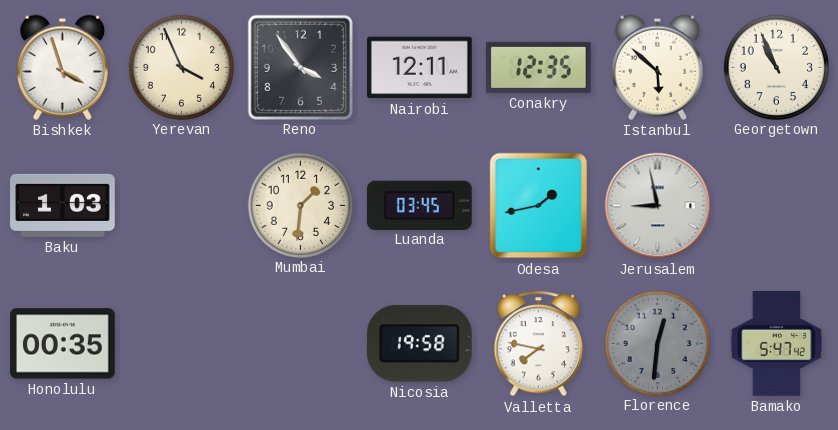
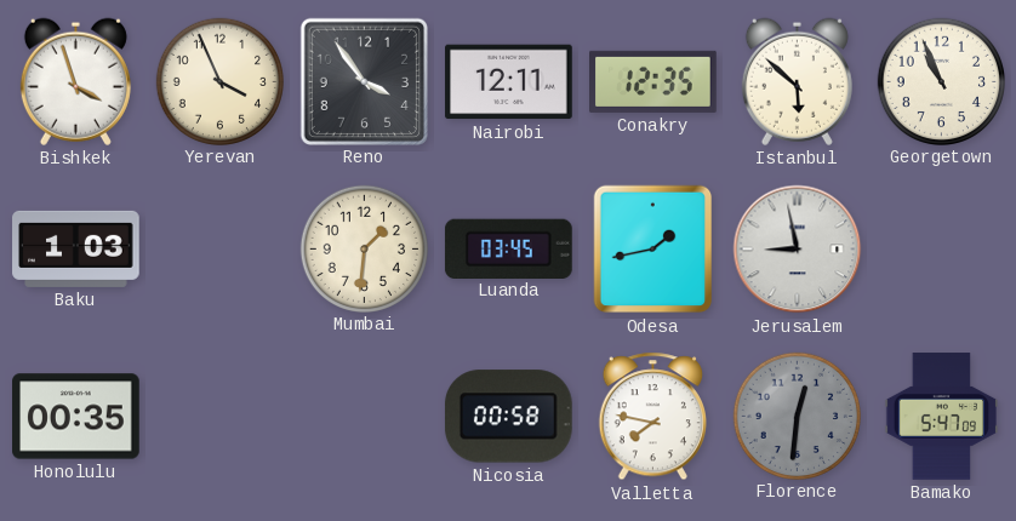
Nicosia: 19:58 -> 00:58
Bamako: 5:47:42 -> 5:47:09
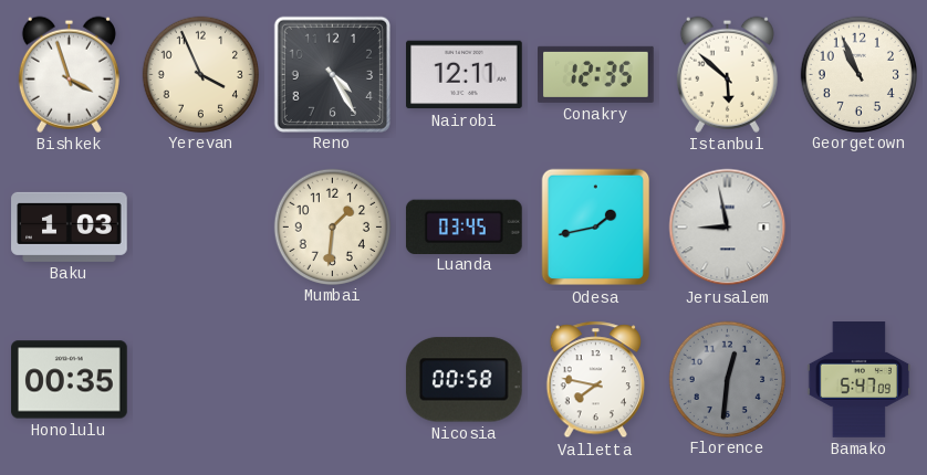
Reno: 3:54 -> 4:25
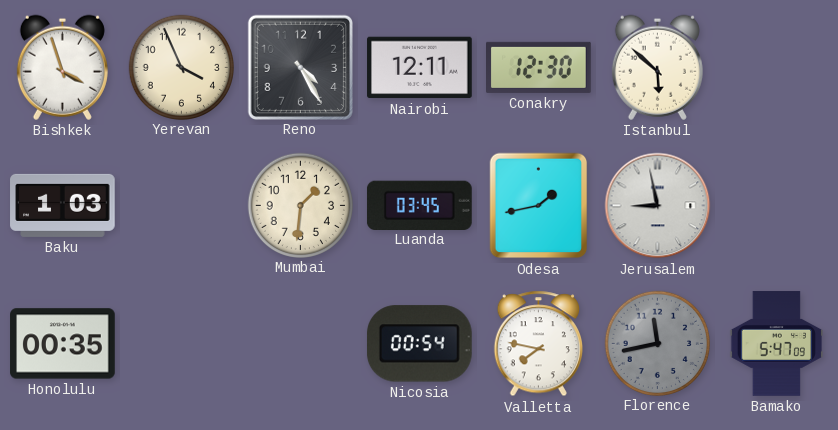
Conakry: 12:35 -> 12:30
Georgetown: 10:56 -> none
Nicosia: 00:58 -> 00:54
Florence: 12:31 -> 11:43
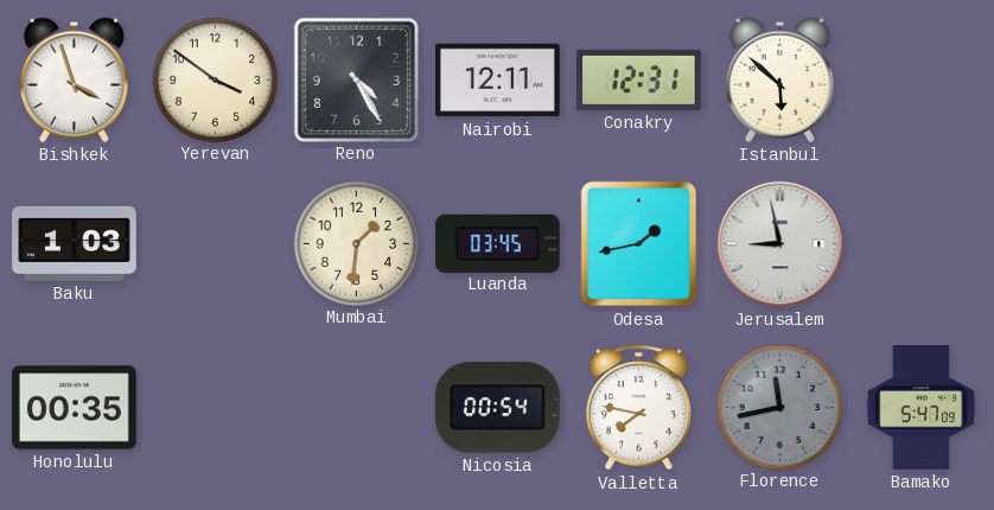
Yerevan: 3:56 -> 3:51
Conakry: 12:30 -> 12:31
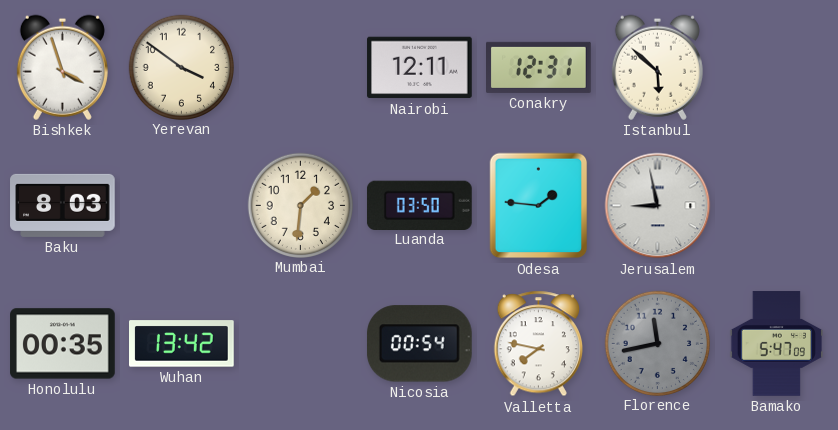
Reno: 4:25 -> none
Baku: 1:03 -> 8:03
Luanda: 03:45 -> 03:50
Odesa: 1:43 -> 1:46
Wuhan: none -> 13:42
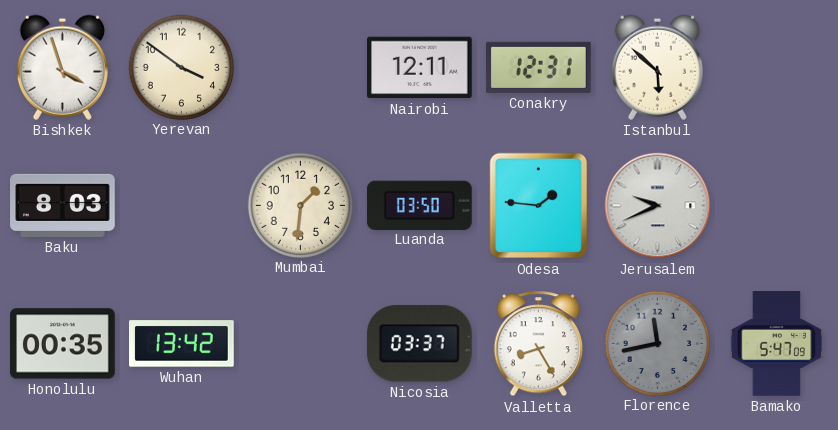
Jerusalem: 8:58 -> 9:41
Nicosia: 00:54 -> 03:37
Valletta: 7:47 -> 8:25
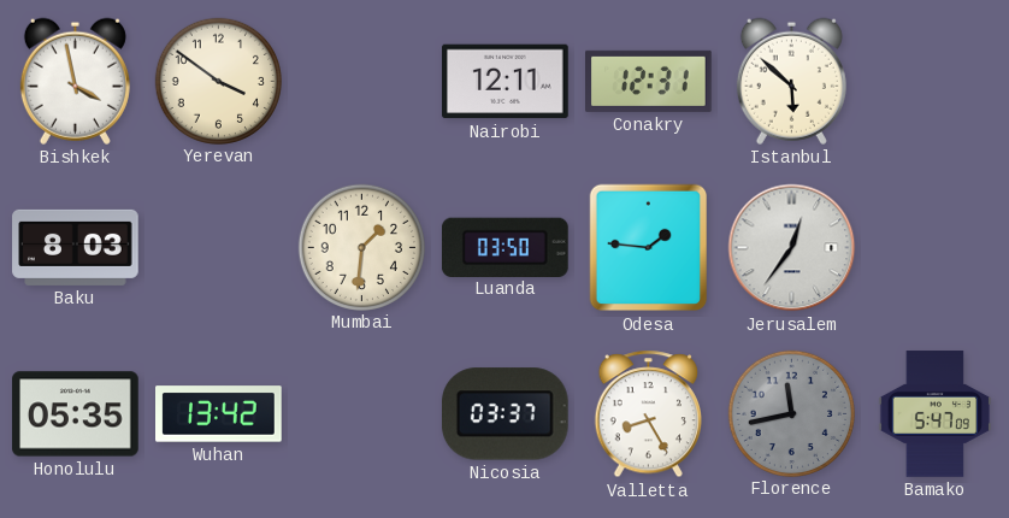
Bishkek: 3:57 -> 3:58
Jerusalem: 9:41 -> 12:36
Honolulu: 00:35 -> 05:35
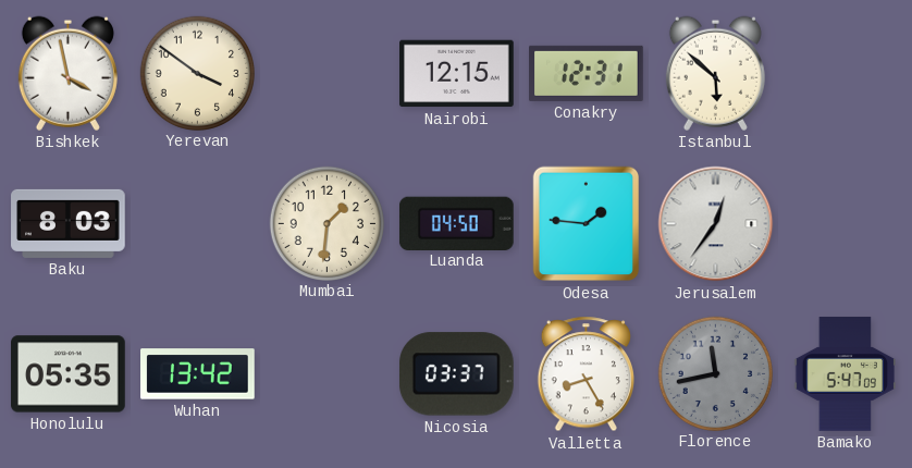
Nairobi: 12:11 -> 12:15
Luanda: 03:50 -> 04:50
